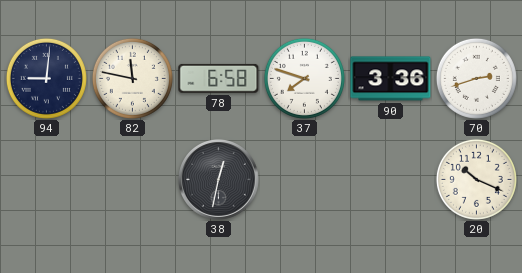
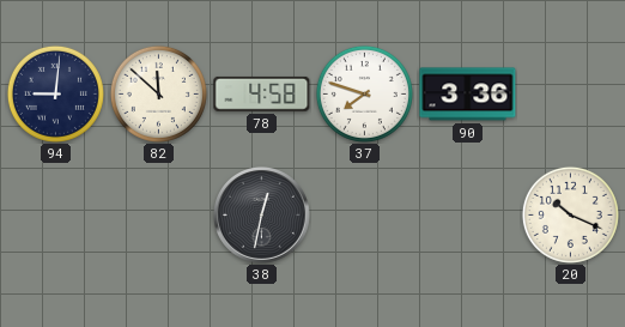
82: 11:47 -> 11:52
78: 6:58 -> 4:58
70: 2:42 -> none
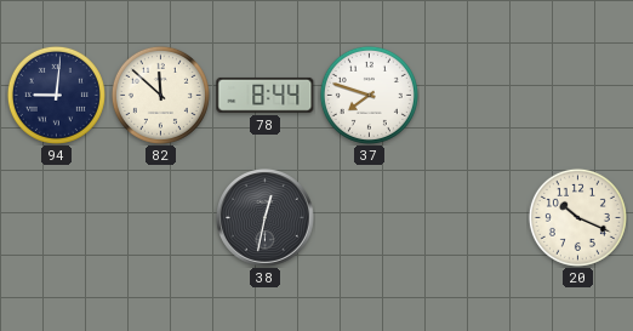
78: 4:58 -> 8:44
90: 3:36 -> none
